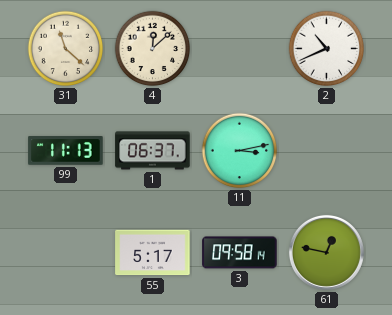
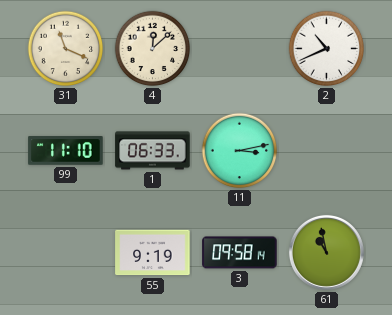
31: 11:22 -> 11:19
99: 11:13 -> 11:10
1: 06:37 -> 06:33
55: 5:17 -> 9:19
61: 12:47 -> 10:58
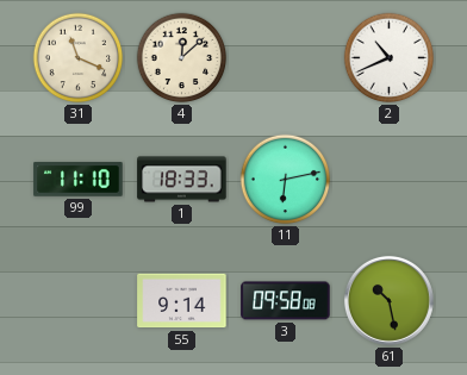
1: 06:33 -> 18:33
11: 3:13 -> 6:13
55: 9:19 -> 9:14
3: 09:58:14 -> 09:58:08
61: 10:58 -> 10:28
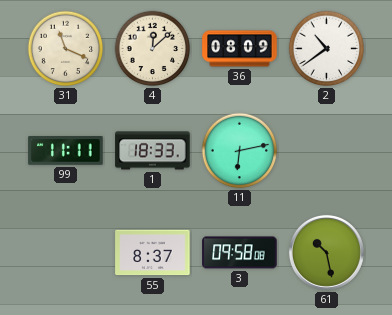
36: none -> 08:09
2: 10:41 -> 10:39
99: 11:10 -> 11:11
55: 9:14 -> 8:37
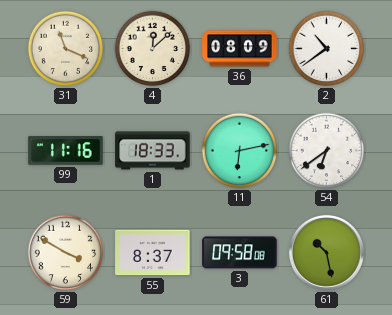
99: 11:11 -> 11:16
54: none -> 6:39
59: none -> 3:50
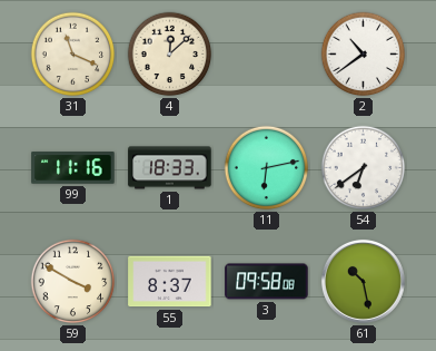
36: 08:09 -> none
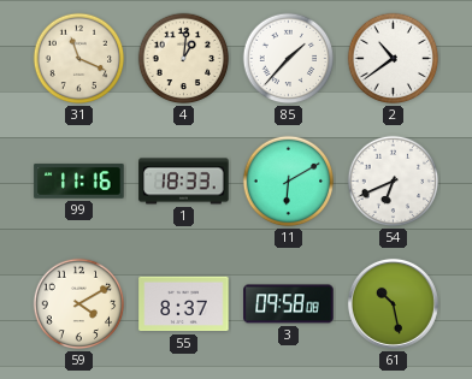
4: 12:08 -> 1:01
85: none -> 1:37
11: 6:13 -> 6:10
54: 6:39 -> 6:41
59: 3:50 -> 4:10
